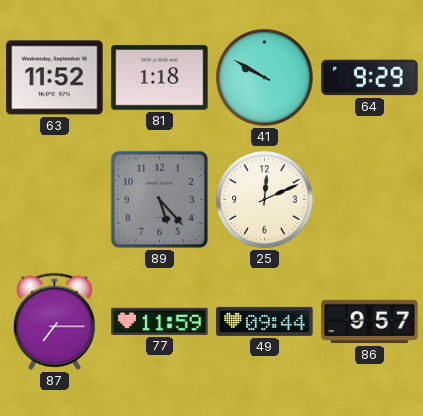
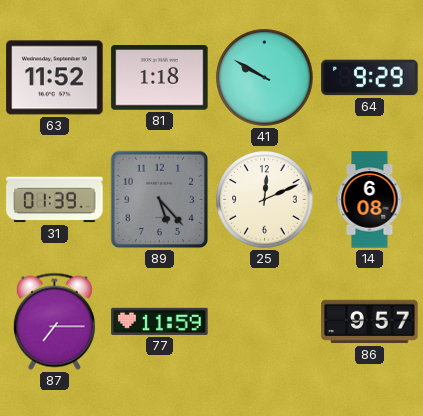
31: none -> 01:39
14: none -> 6:08
49: 09:44 -> none
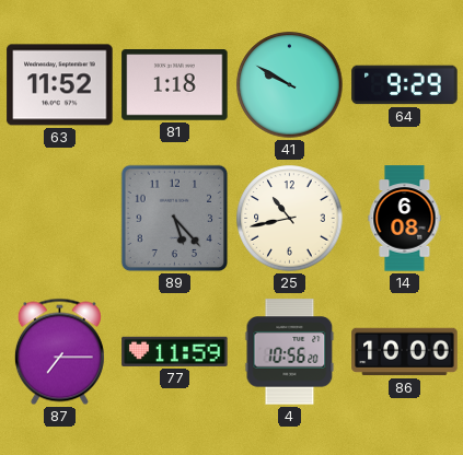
31: 01:39 -> none
25: 12:11 -> 10:43
4: none -> 10:56
86: 9:57 -> 10:00
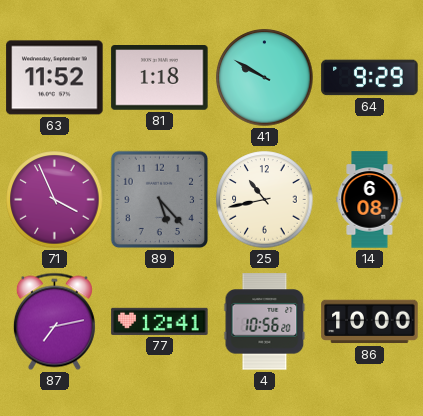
71: none -> 3:56
87: 7:15 -> 7:13
77: 11:59 -> 12:41
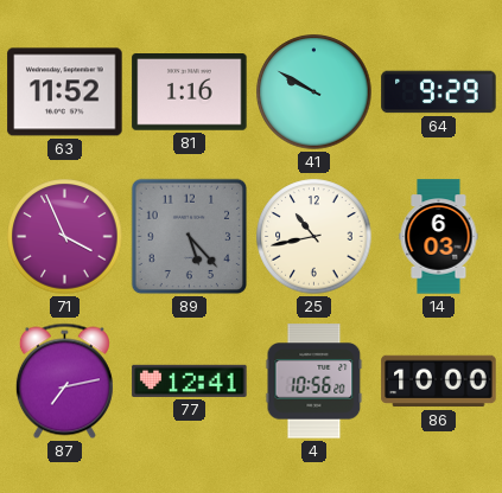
81: 1:18 -> 1:16
14: 6:08 -> 6:03
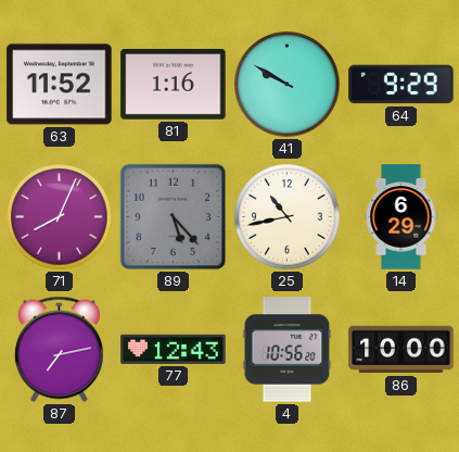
71: 3:56 -> 8:04
14: 6:03 -> 6:29
77: 12:41 -> 12:43
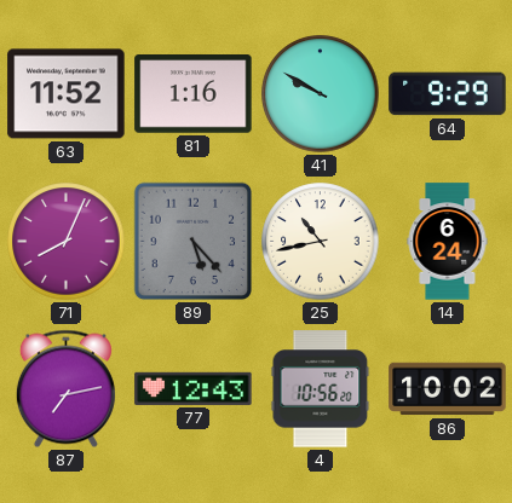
14: 6:29 -> 6:24
86: 10:00 -> 10:02
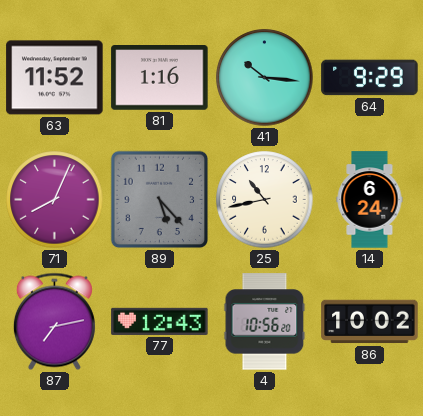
41: 9:50 -> 10:16
